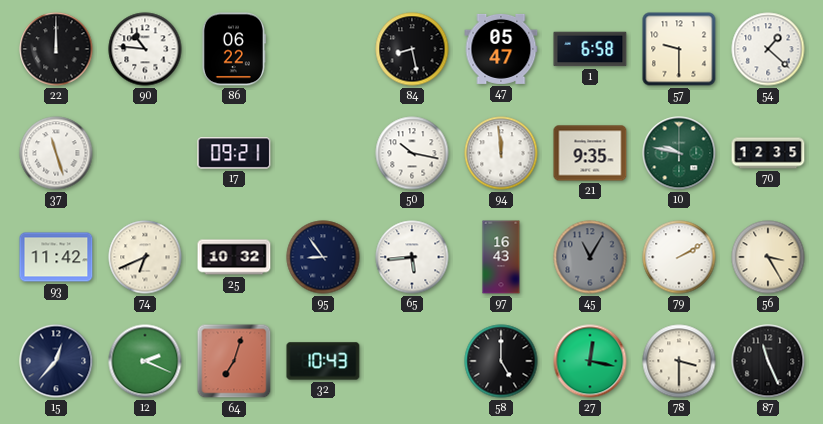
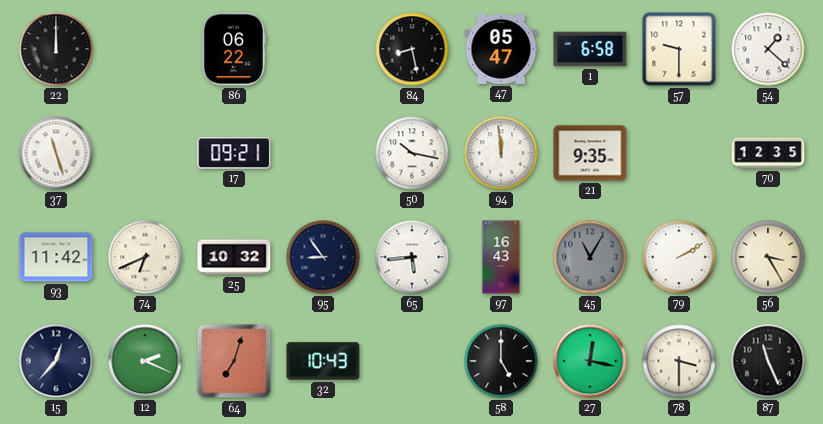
90: 10:46 -> none
10: 9:47 -> none
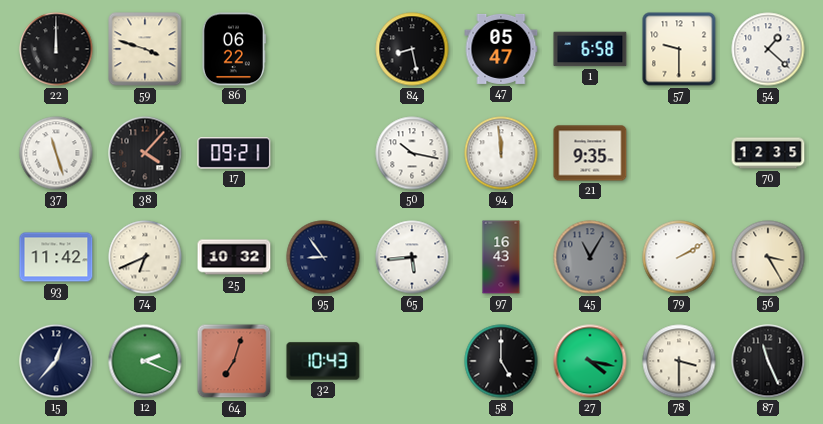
59: none -> 3:48
38: none -> 4:07
27: 12:17 -> 4:17
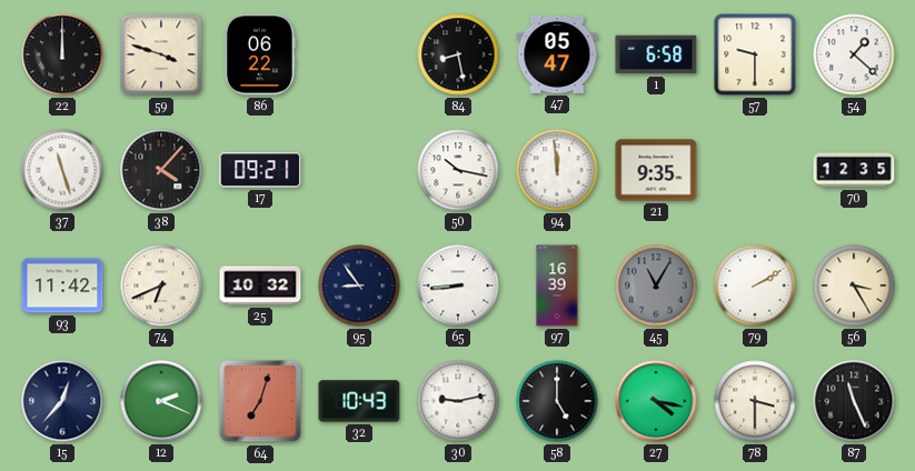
65: 5:44 -> 8:44
97: 16:43 -> 16:39
30: none -> 9:13
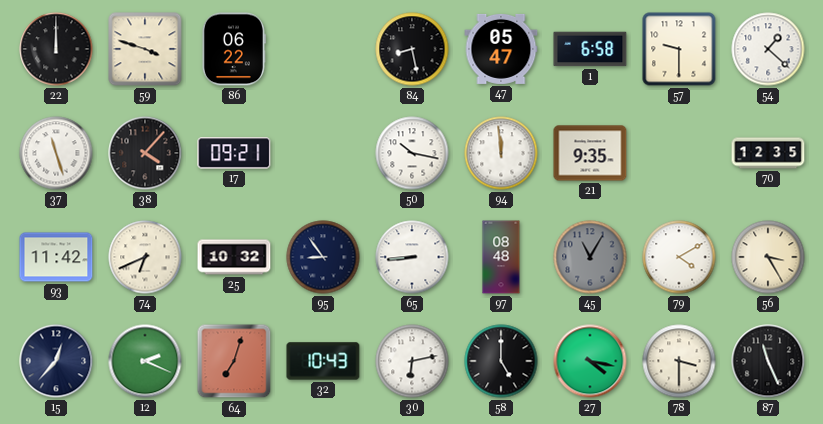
97: 16:39 -> 08:48
79: 2:10 -> 4:10
30: 9:13 -> 6:13
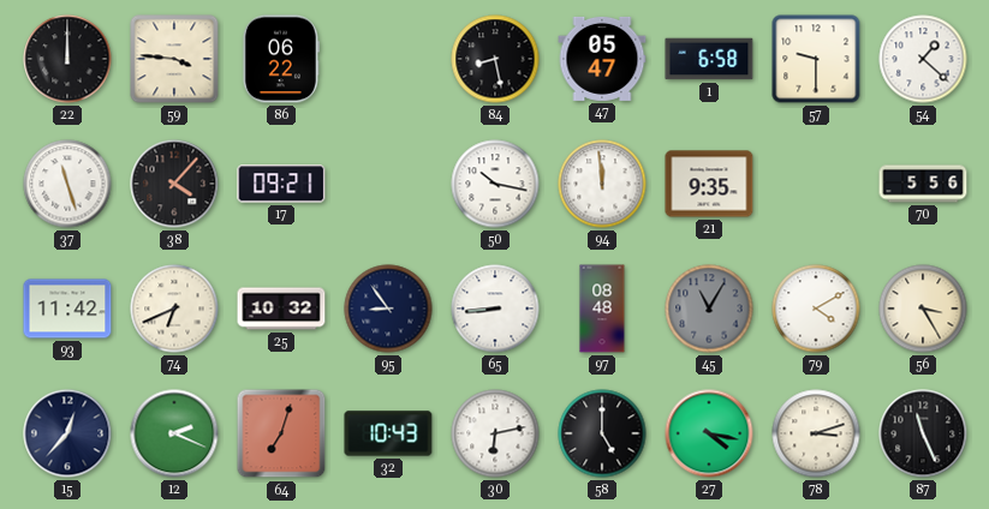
59: 3:48 -> 3:46
70: 12:35 -> 5:56
78: 3:30 -> 3:12
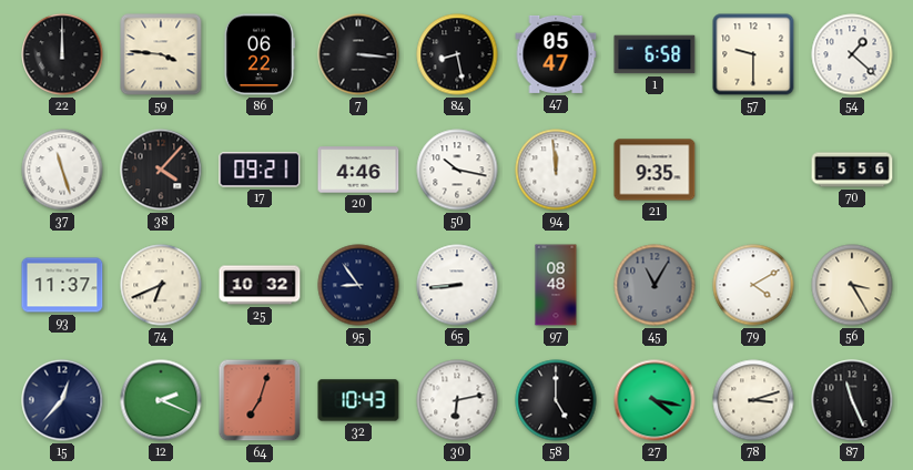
7: none -> 3:16
20: none -> 4:46
93: 11:42 -> 11:37
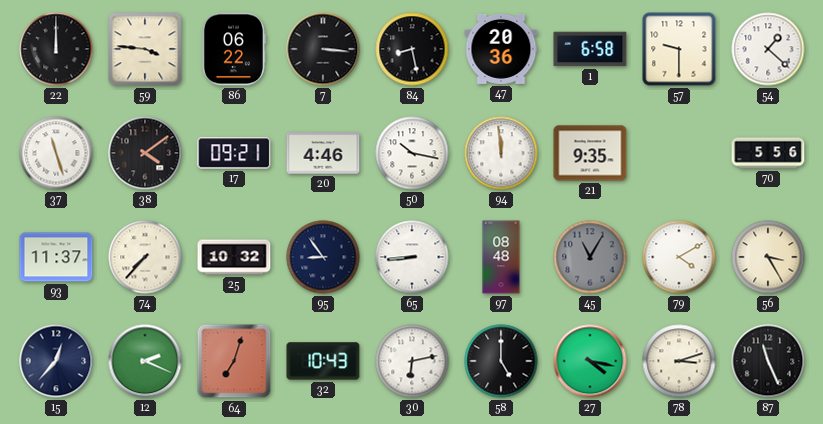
47: 05:47 -> 20:36
38: 4:07 -> 4:09
74: 6:41 -> 7:37
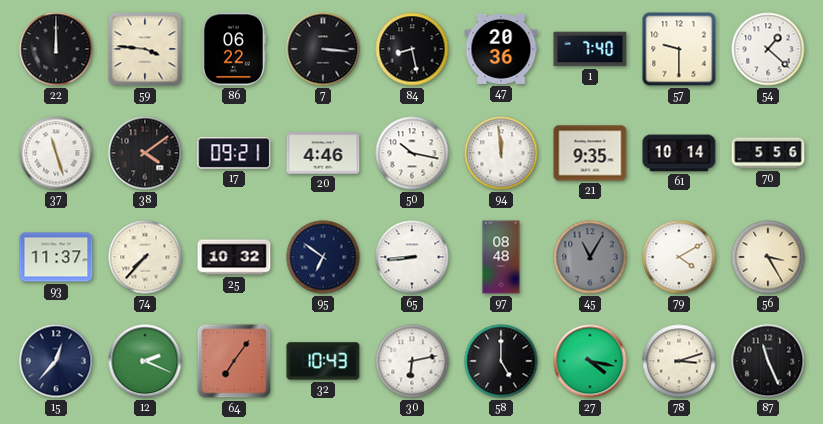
1: 6:58 -> 7:40
61: none -> 10:14
95: 8:54 -> 6:51
64: 7:03 -> 7:06
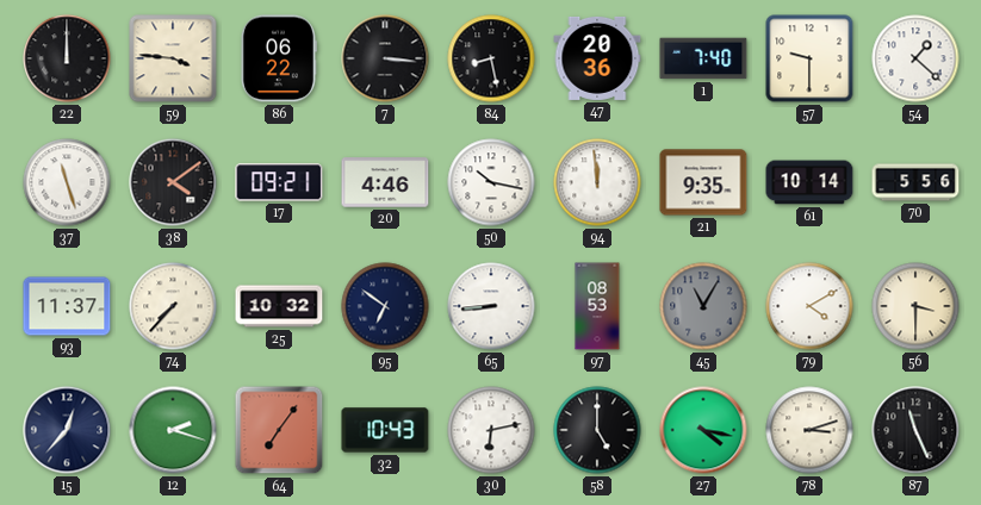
97: 08:48 -> 08:53
56: 3:25 -> 3:30
12: 2:19 -> 2:18
